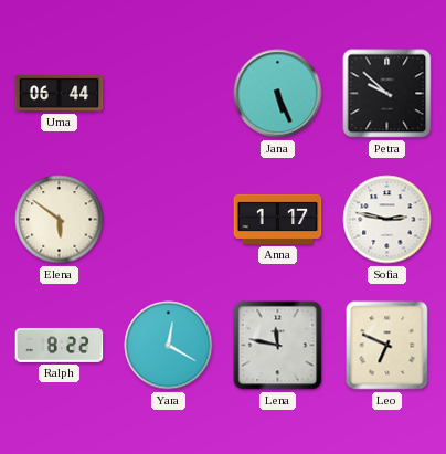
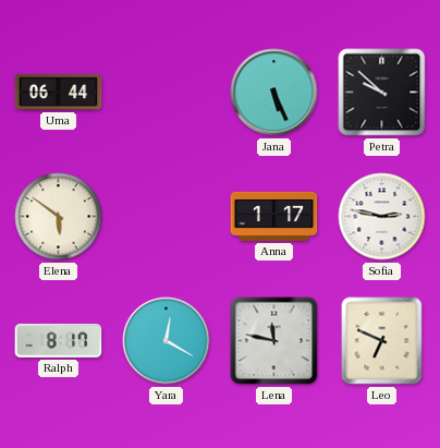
Ralph: 8:22 -> 8:17
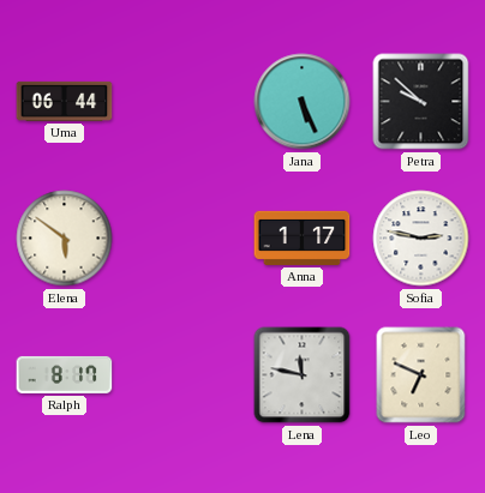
Yara: 12:20 -> none
